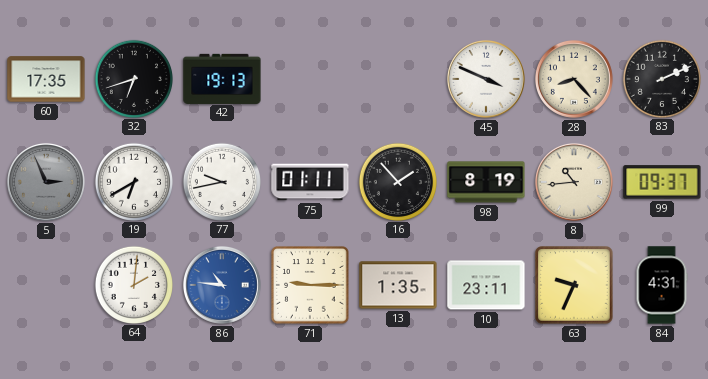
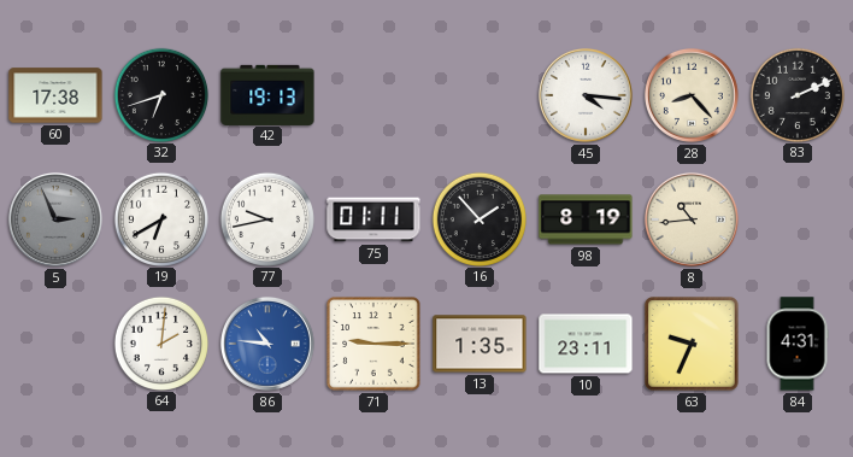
60: 17:35 -> 17:38
45: 3:49 -> 4:16
99: 09:37 -> none
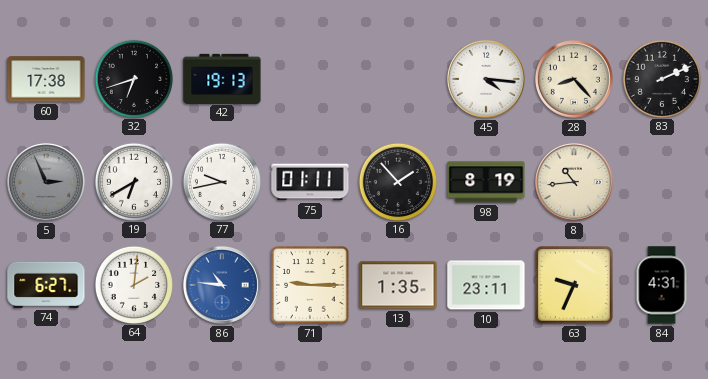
74: none -> 6:27
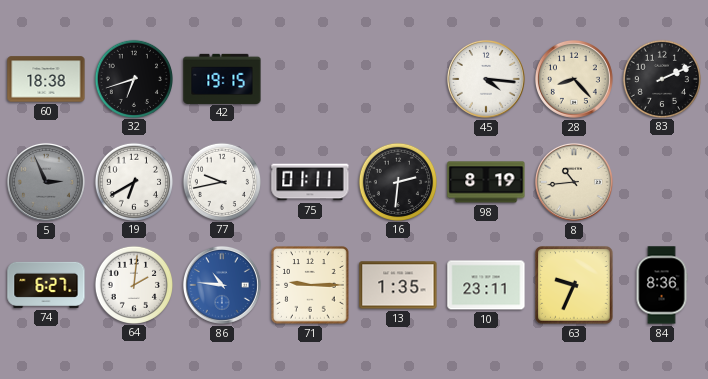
60: 17:38 -> 18:38
42: 19:13 -> 19:15
16: 1:53 -> 2:31
84: 4:31 -> 8:36
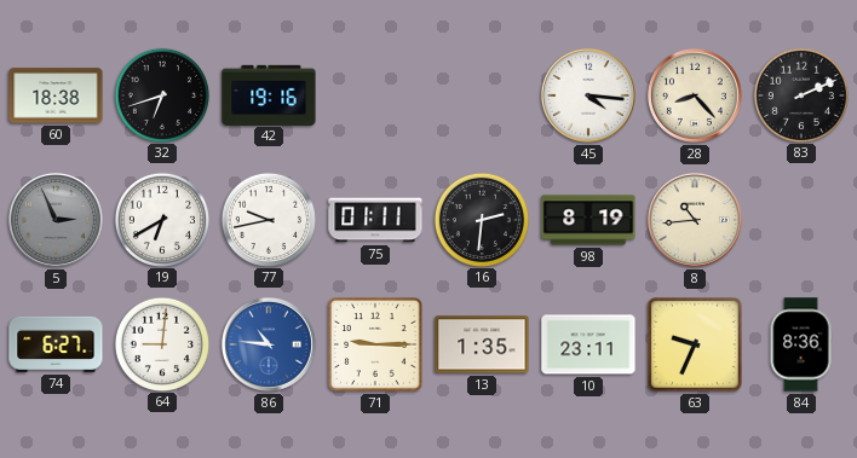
42: 19:15 -> 19:16
64: 2:01 -> 9:01
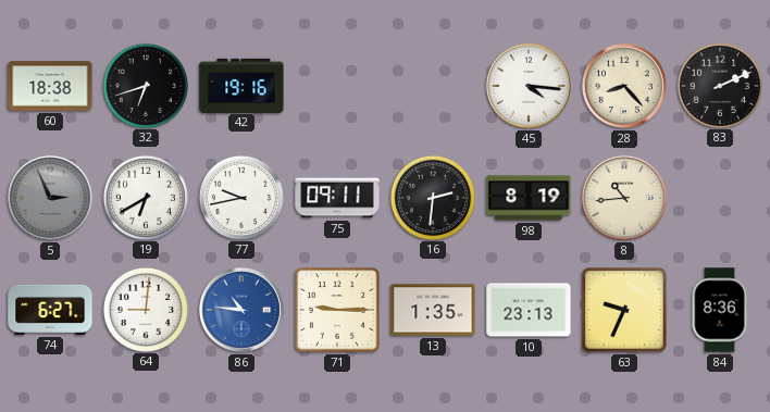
75: 01:11 -> 09:11
10: 23:11 -> 23:13
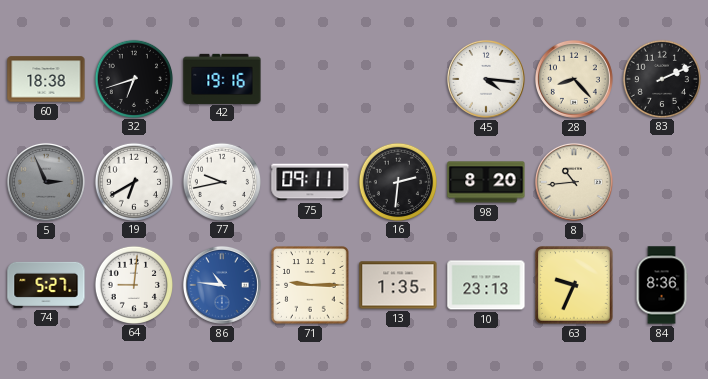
98: 8:19 -> 8:20
74: 6:27 -> 5:27
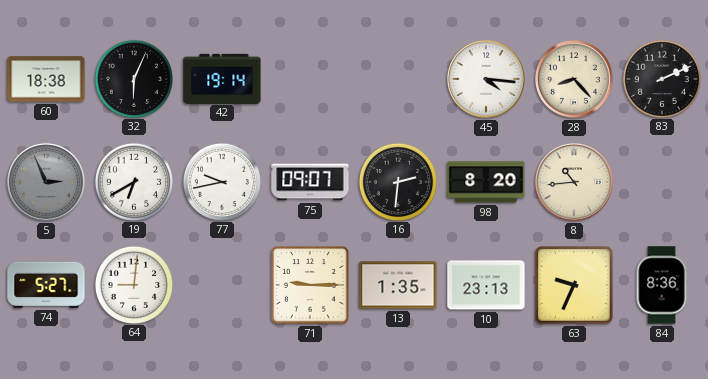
32: 6:42 -> 6:04
42: 19:16 -> 19:14
75: 09:11 -> 09:07
86: 10:46 -> none
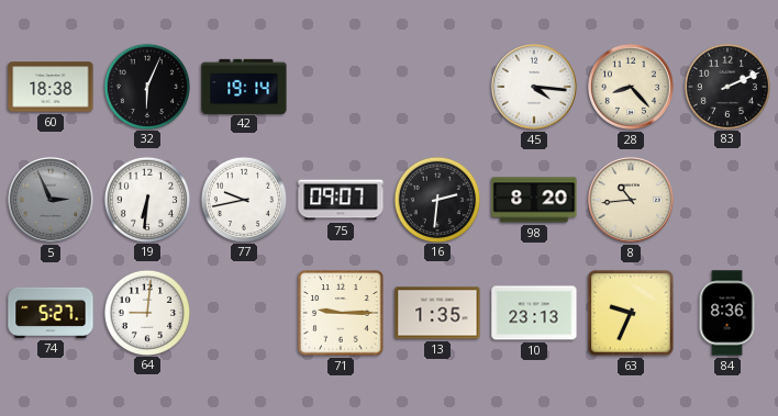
19: 6:40 -> 6:31
